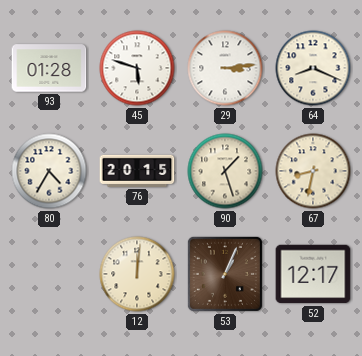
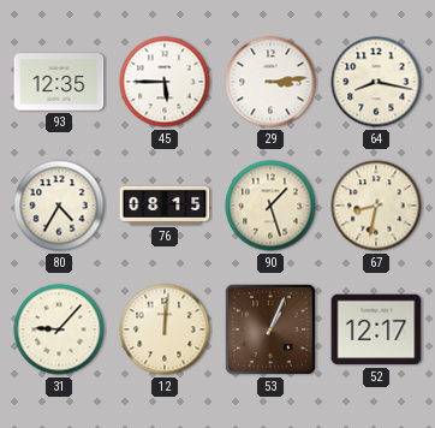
93: 01:28 -> 12:35
45: 5:48 -> 5:45
64: 8:19 -> 8:17
76: 20:15 -> 08:15
31: none -> 9:07
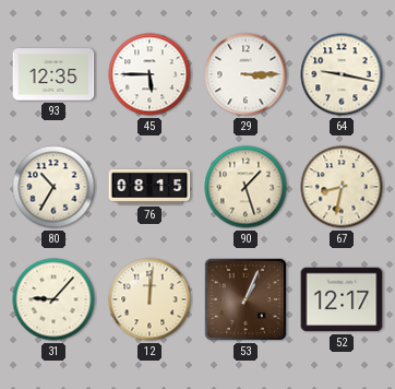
29: 3:14 -> 3:15
64: 8:17 -> 9:17
80: 4:35 -> 10:35
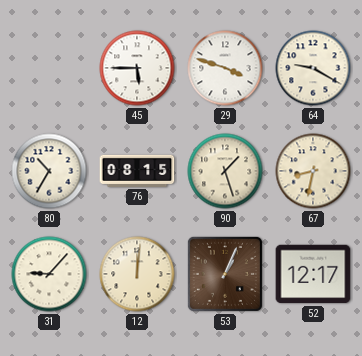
93: 12:35 -> none
29: 3:15 -> 3:48
64: 9:17 -> 9:20
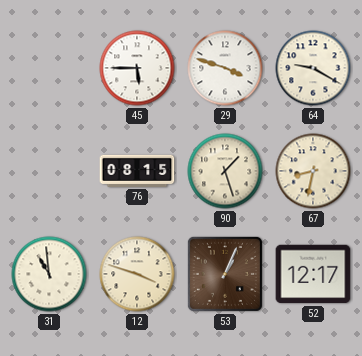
80: 10:35 -> none
31: 9:07 -> 10:59
12: 12:01 -> 3:48
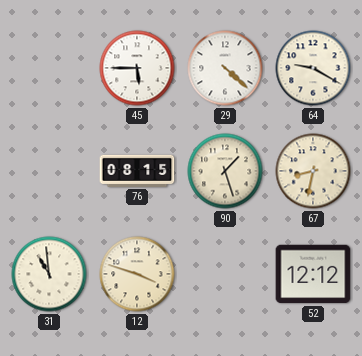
29: 3:48 -> 4:22
53: 1:04 -> none
52: 12:17 -> 12:12
